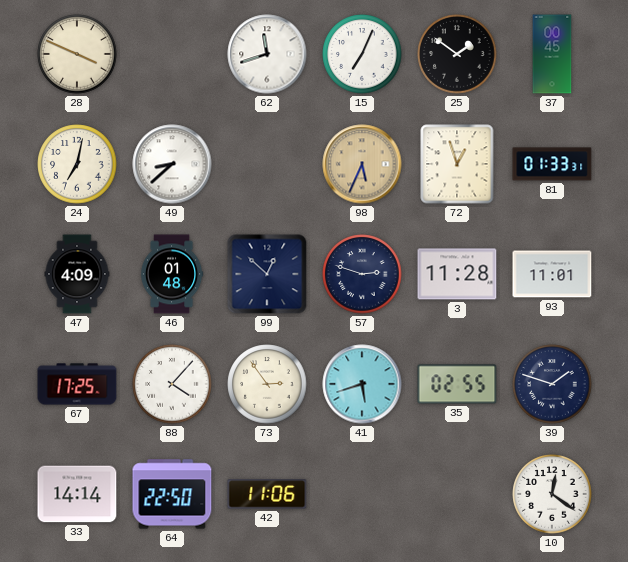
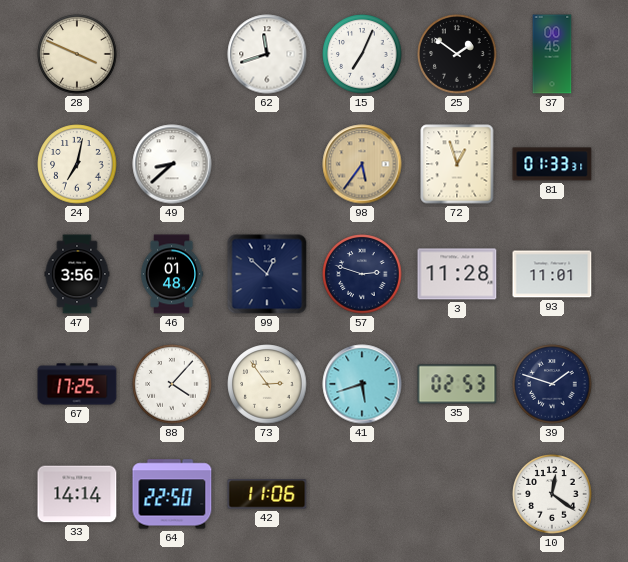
98: 5:34 -> 5:36
47: 4:09 -> 3:56
35: 02:55 -> 02:53
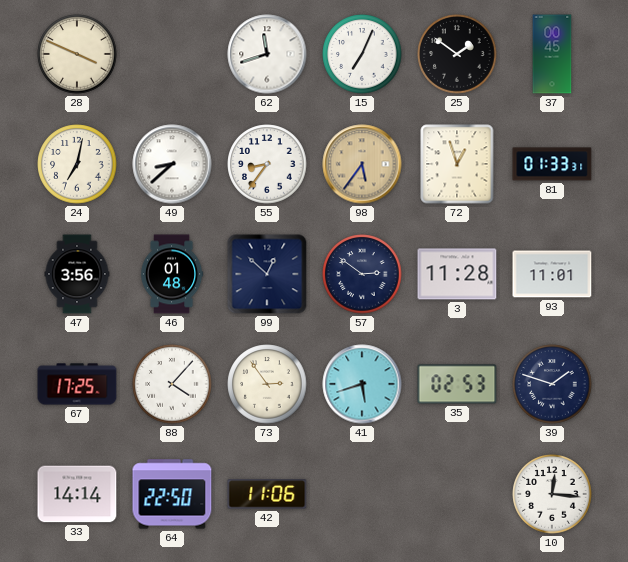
55: none -> 8:36
57: 2:48 -> 2:51
10: 12:21 -> 12:16
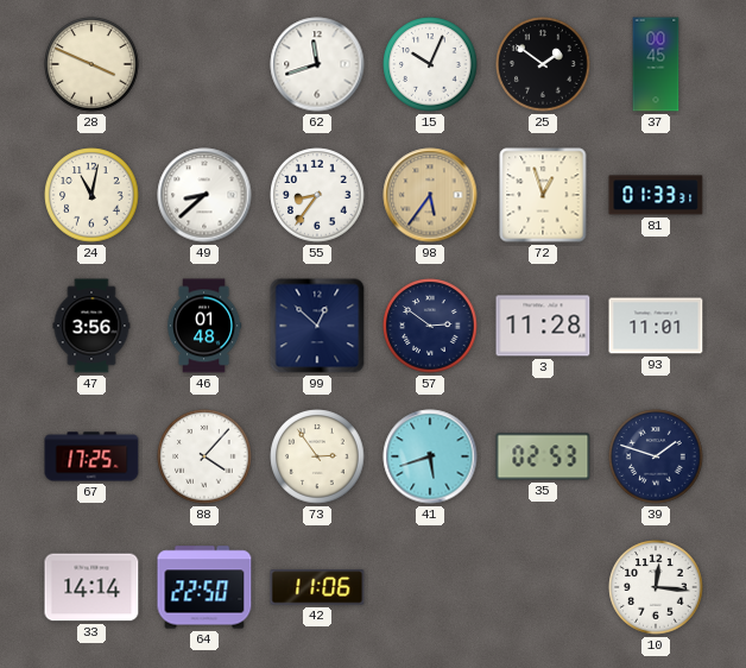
15: 7:04 -> 10:04
24: 7:02 -> 11:02
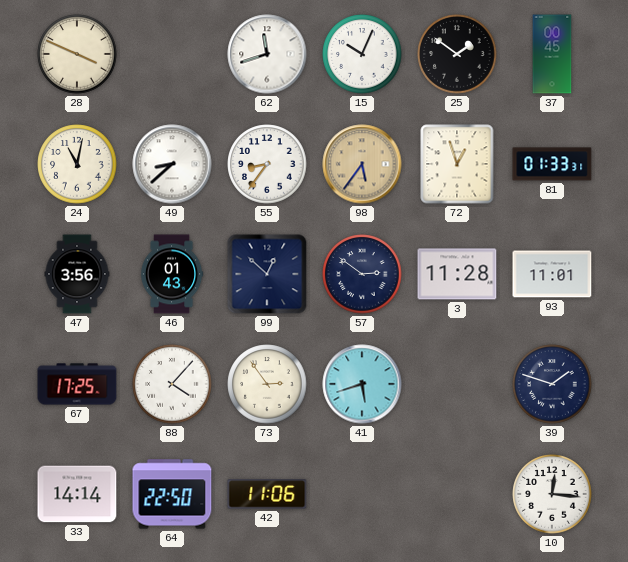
46: 01:48 -> 01:43
35: 02:53 -> none
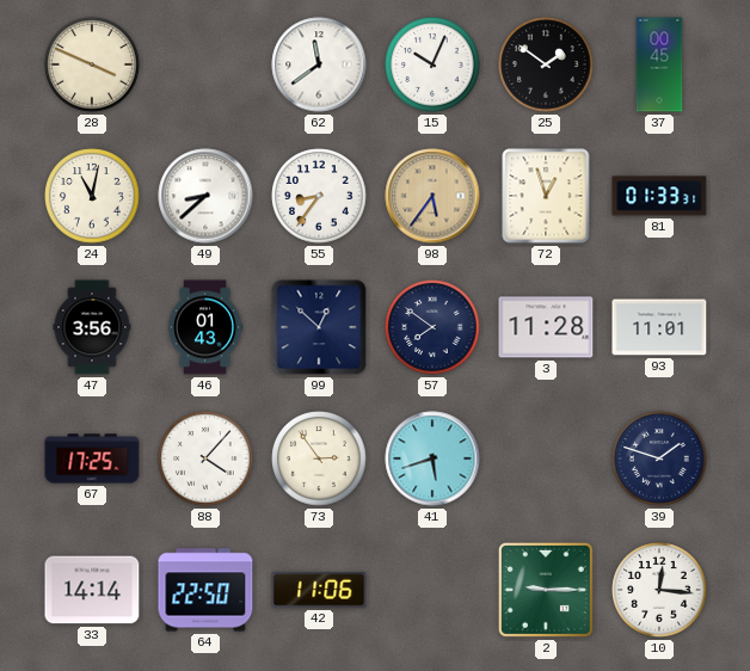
62: 11:42 -> 11:39
57: 2:51 -> 7:51
2: none -> 9:15
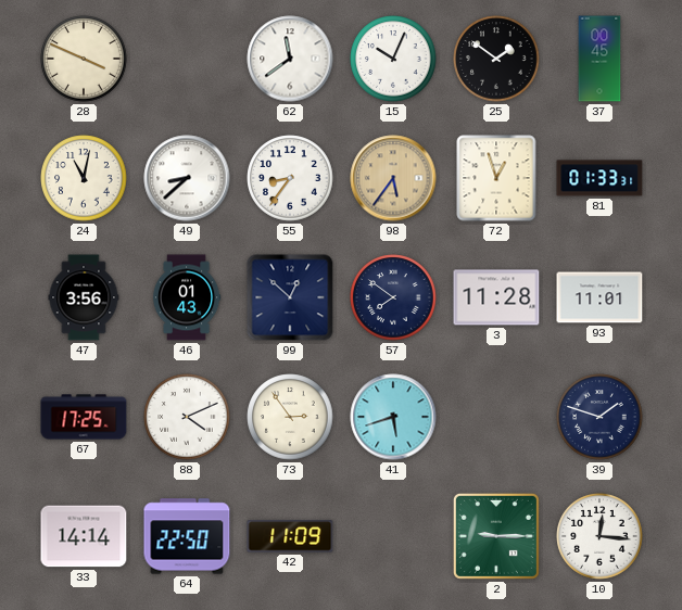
88: 4:07 -> 4:11
42: 11:06 -> 11:09
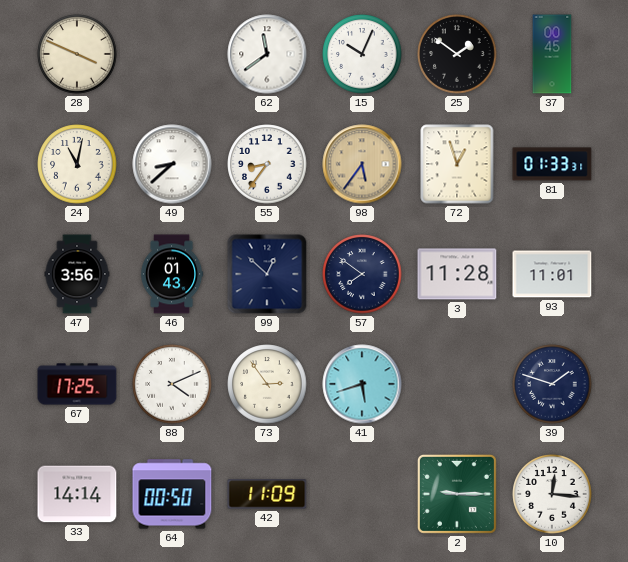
64: 22:50 -> 00:50
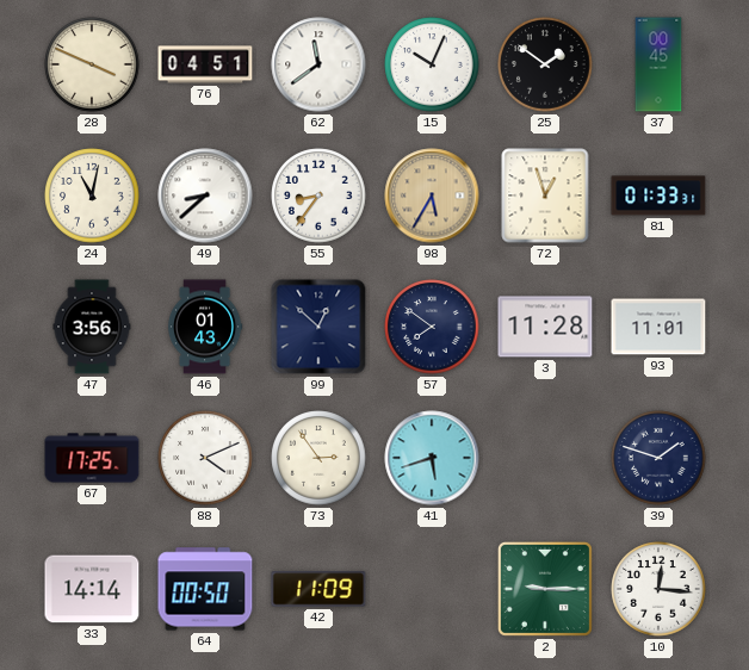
76: none -> 04:51
98: 5:36 -> 5:35
